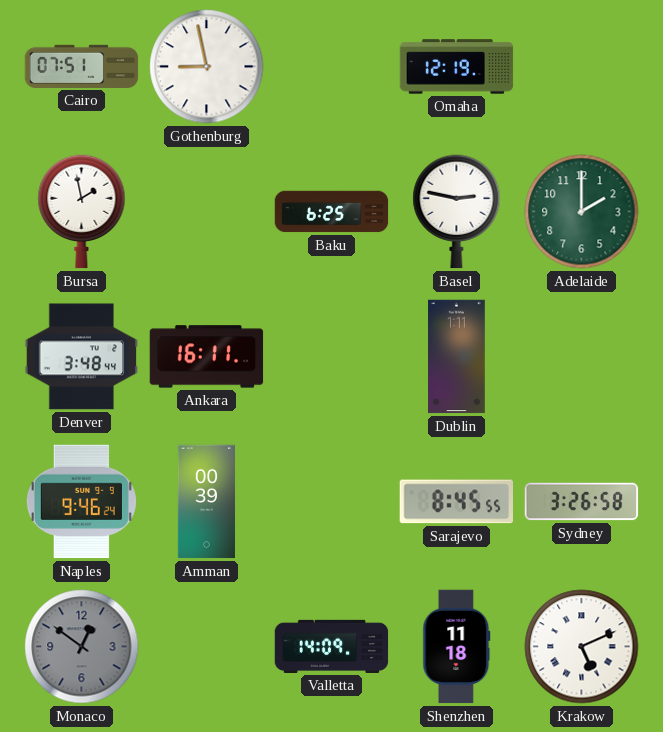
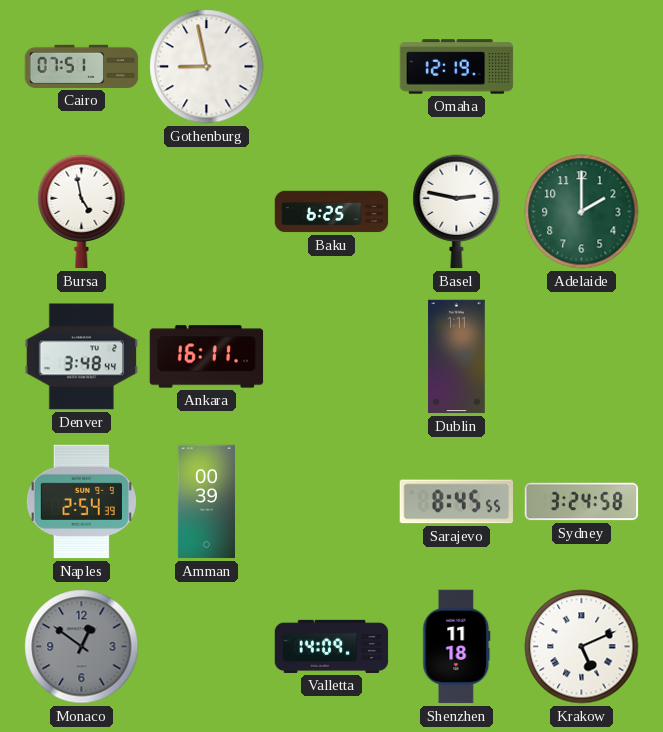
Bursa: 1:58 -> 4:58
Naples: 9:46 -> 2:54
Sydney: 3:26 -> 3:24
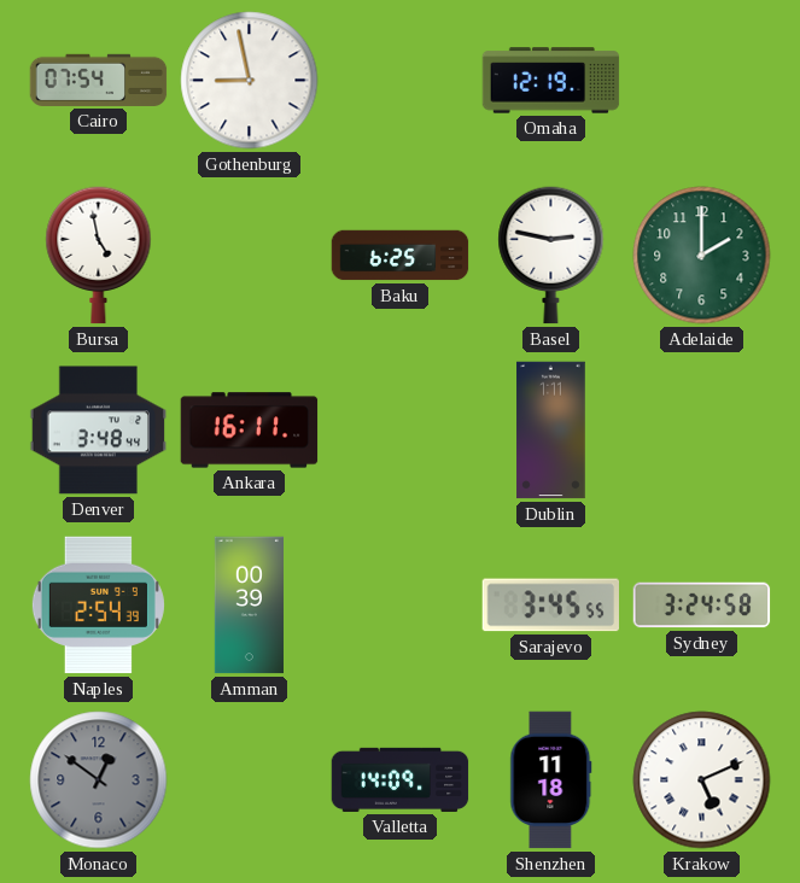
Cairo: 07:51 -> 07:54
Sarajevo: 8:45 -> 3:45
